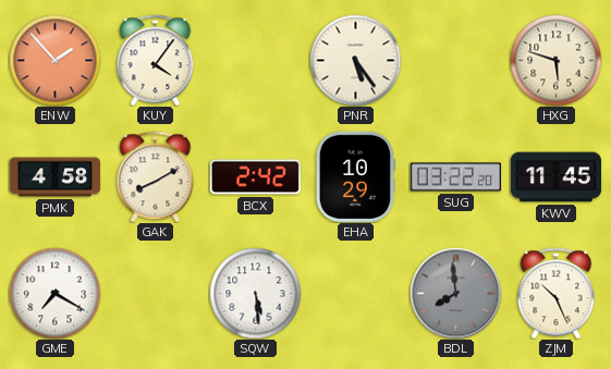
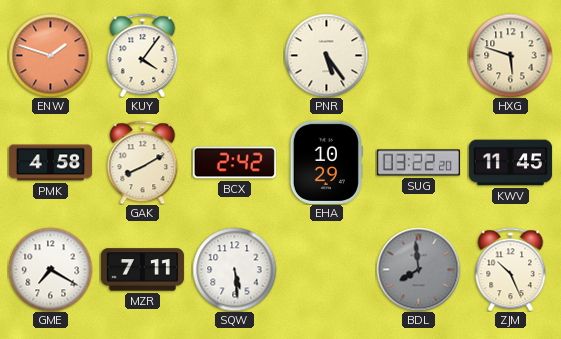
ENW: 1:53 -> 1:48
MZR: none -> 7:11
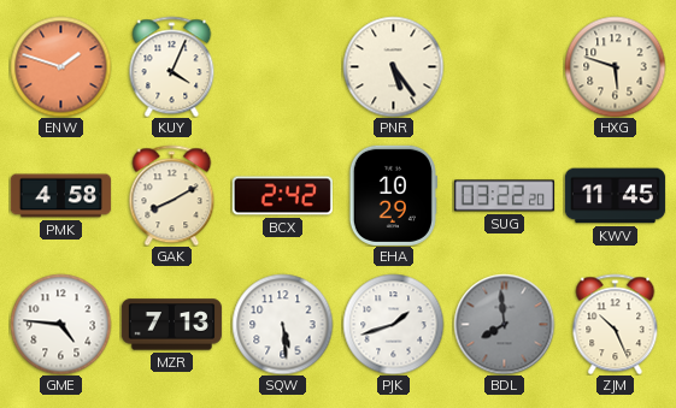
KUY: 4:06 -> 4:04
GME: 7:20 -> 4:46
MZR: 7:11 -> 7:13
PJK: none -> 1:42
